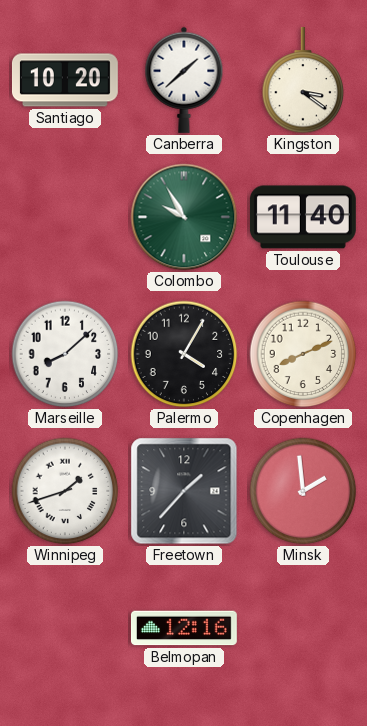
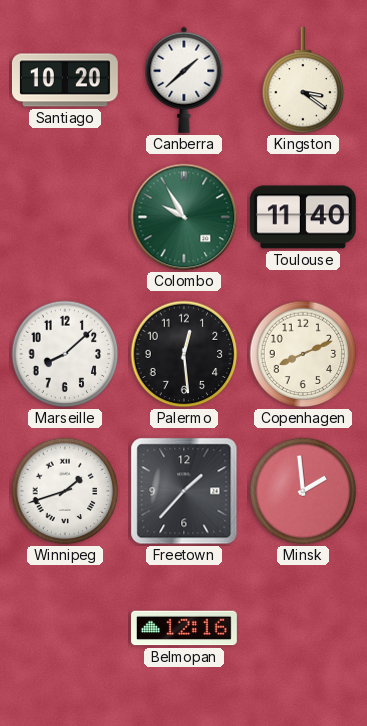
Palermo: 4:05 -> 12:29
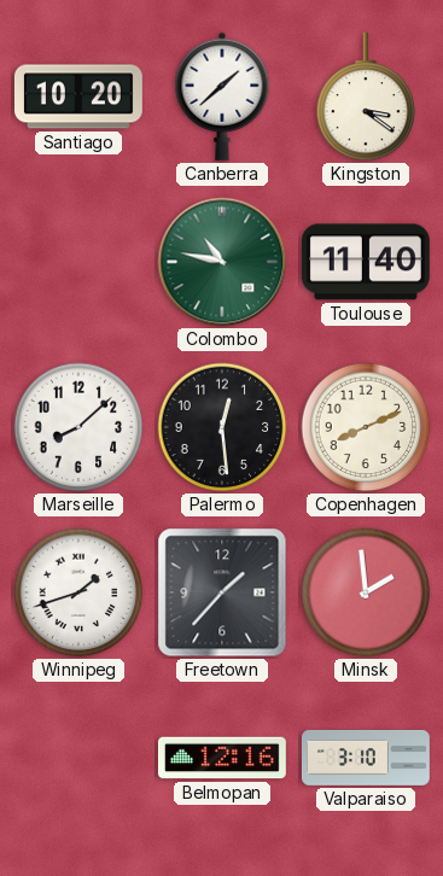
Colombo: 9:55 -> 10:47
Valparaiso: none -> 3:10
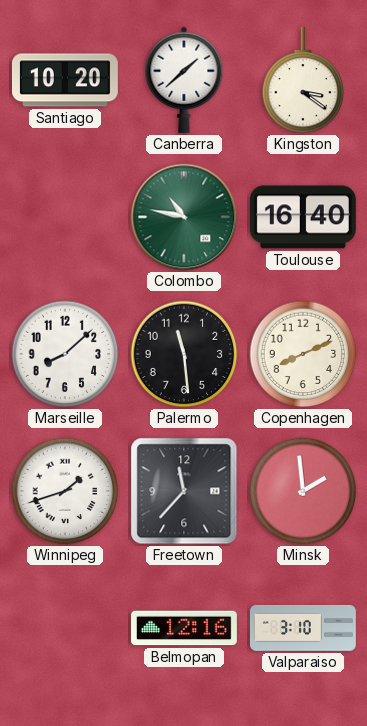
Toulouse: 11:40 -> 16:40
Palermo: 12:29 -> 11:29
Freetown: 1:37 -> 11:37
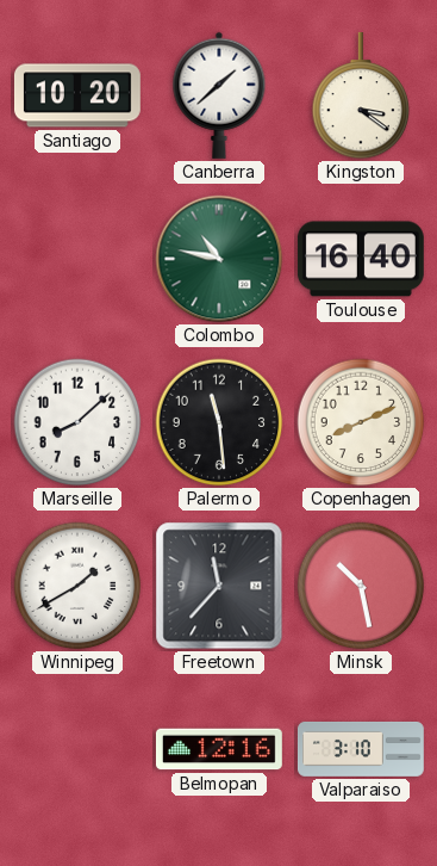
Winnipeg: 1:42 -> 1:40
Minsk: 1:59 -> 10:28
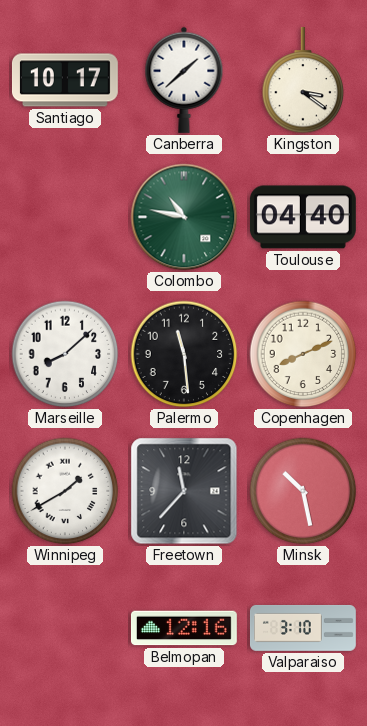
Santiago: 10:20 -> 10:17
Toulouse: 16:40 -> 04:40
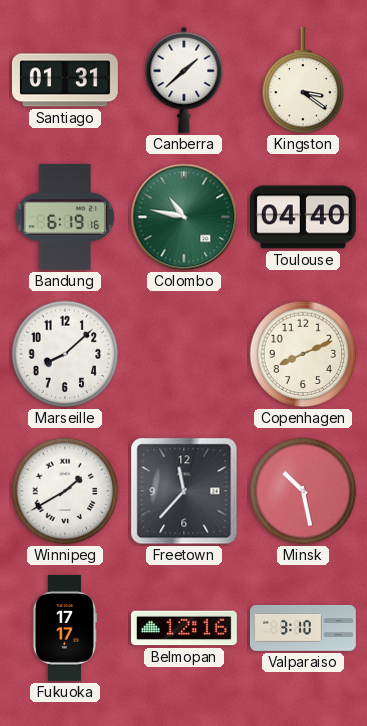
Santiago: 10:17 -> 01:31
Bandung: none -> 6:19
Palermo: 11:29 -> none
Fukuoka: none -> 17:17
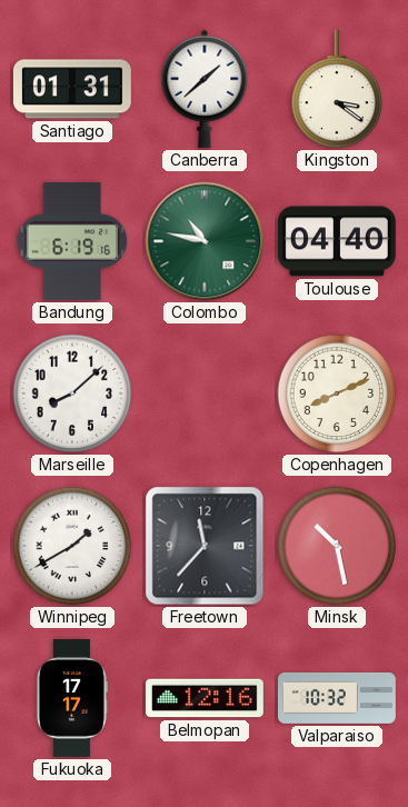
Valparaiso: 3:10 -> 10:32
